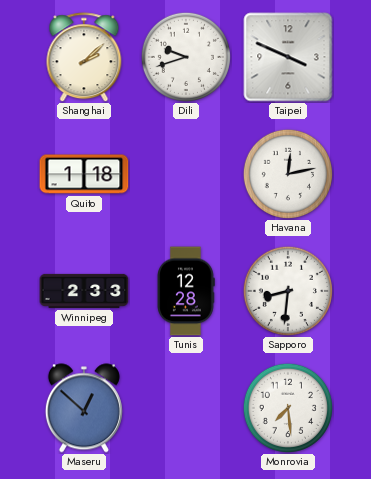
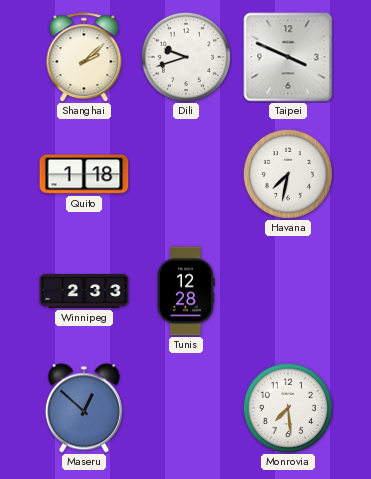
Havana: 12:13 -> 7:32
Sapporo: 8:31 -> none
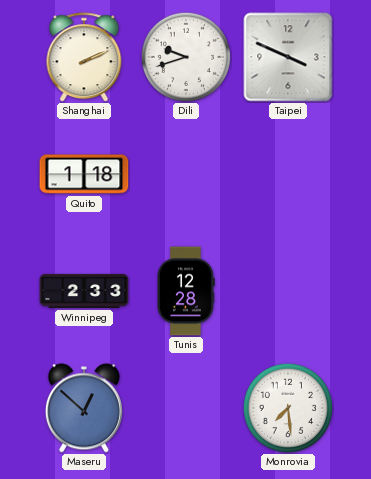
Shanghai: 2:08 -> 2:11
Havana: 7:32 -> none
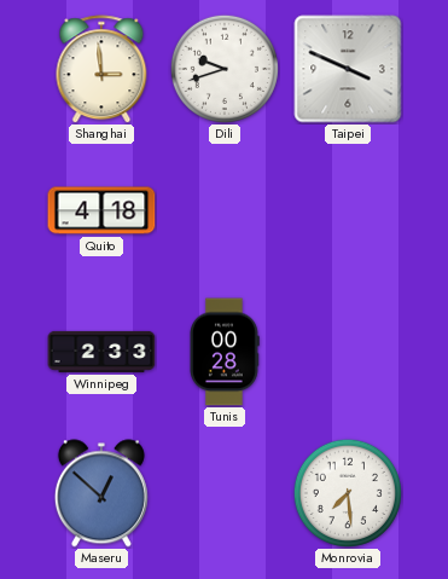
Shanghai: 2:11 -> 2:59
Quito: 1:18 -> 4:18
Tunis: 12:28 -> 00:28
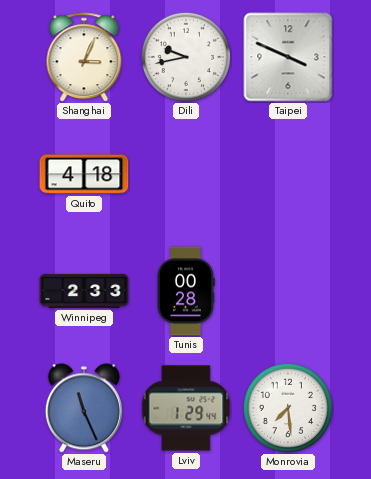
Shanghai: 2:59 -> 3:04
Dili: 9:42 -> 9:43
Maseru: 12:52 -> 11:26
Lviv: none -> 1:29
